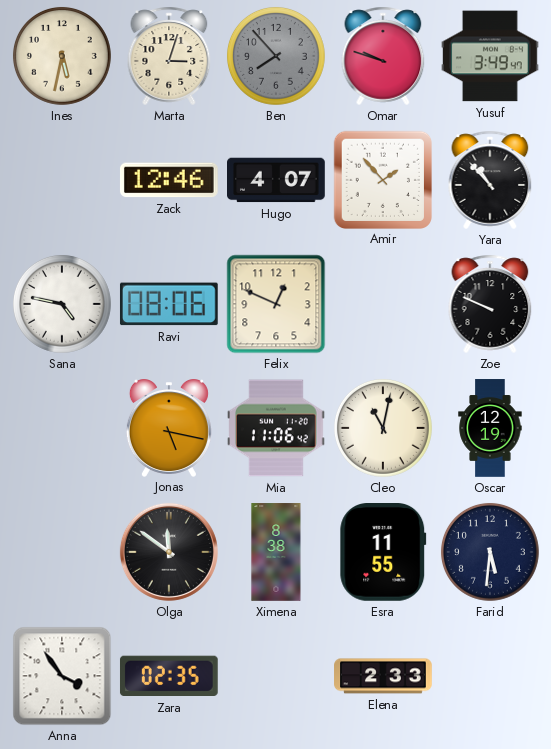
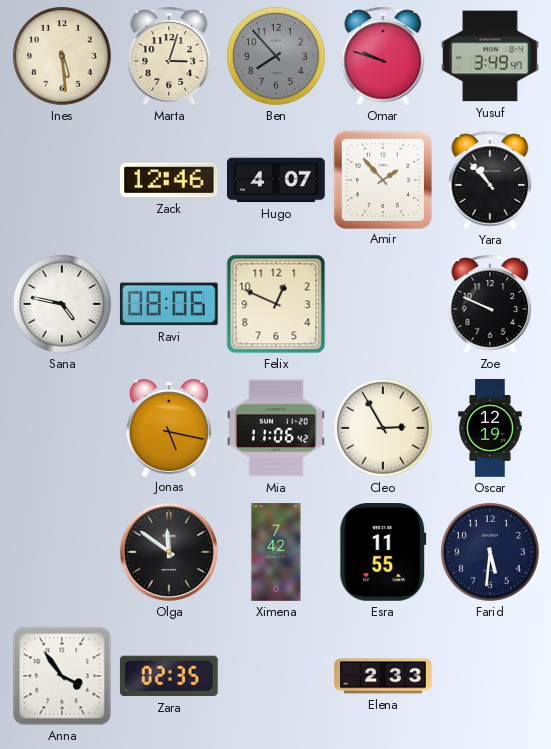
Ines: 5:32 -> 5:29
Cleo: 11:02 -> 2:55
Ximena: 8:38 -> 7:42
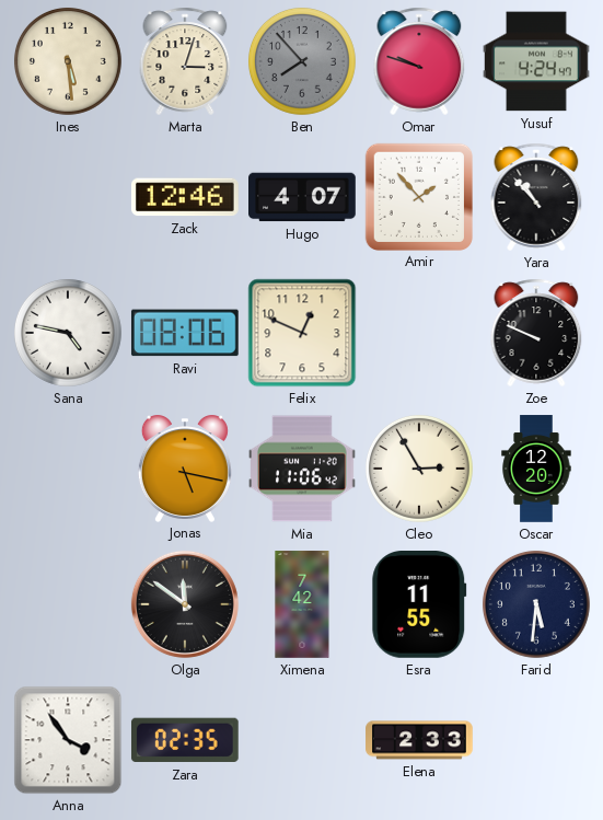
Yusuf: 3:49 -> 4:24
Oscar: 12:19 -> 12:20
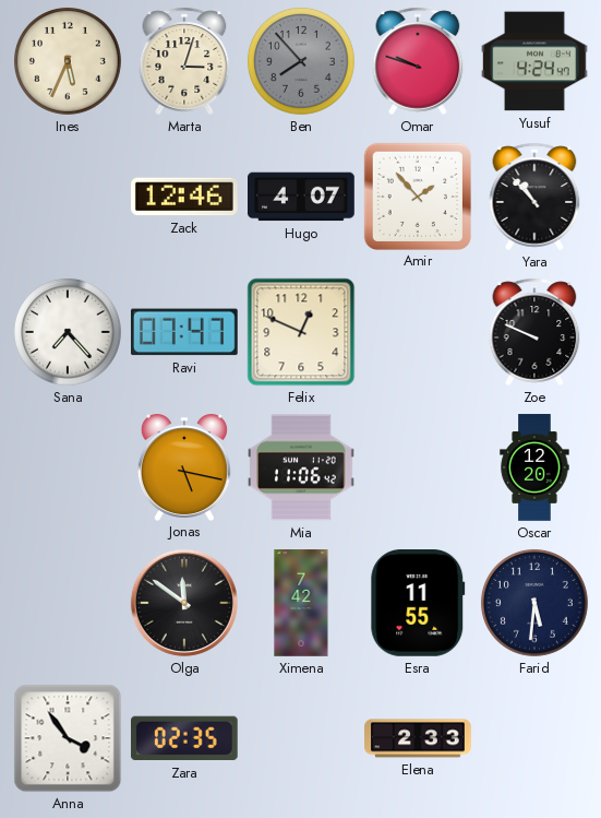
Ines: 5:29 -> 5:34
Sana: 4:47 -> 7:23
Ravi: 08:06 -> 07:47
Cleo: 2:55 -> none
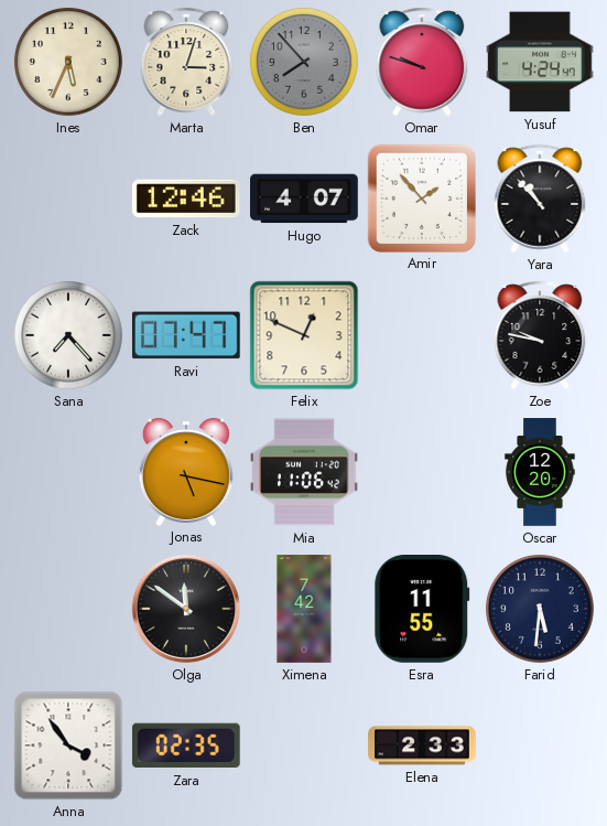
Zoe: 9:49 -> 9:47
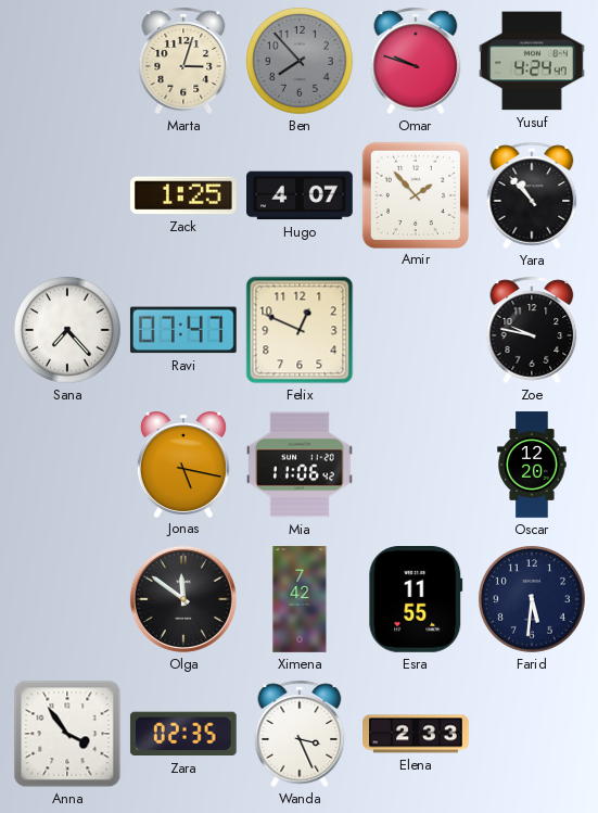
Ines: 5:34 -> none
Zack: 12:46 -> 1:25
Wanda: none -> 3:26
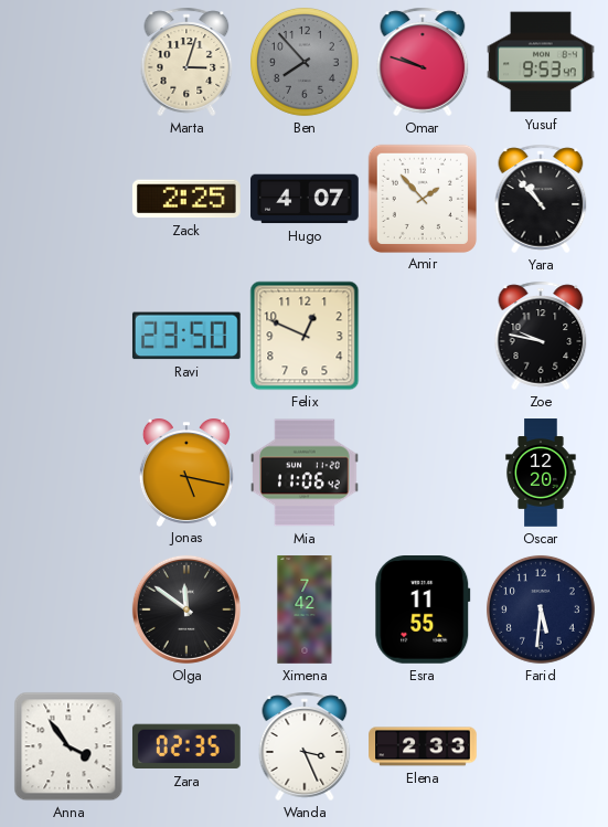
Yusuf: 4:24 -> 9:53
Zack: 1:25 -> 2:25
Sana: 7:23 -> none
Ravi: 07:47 -> 23:50
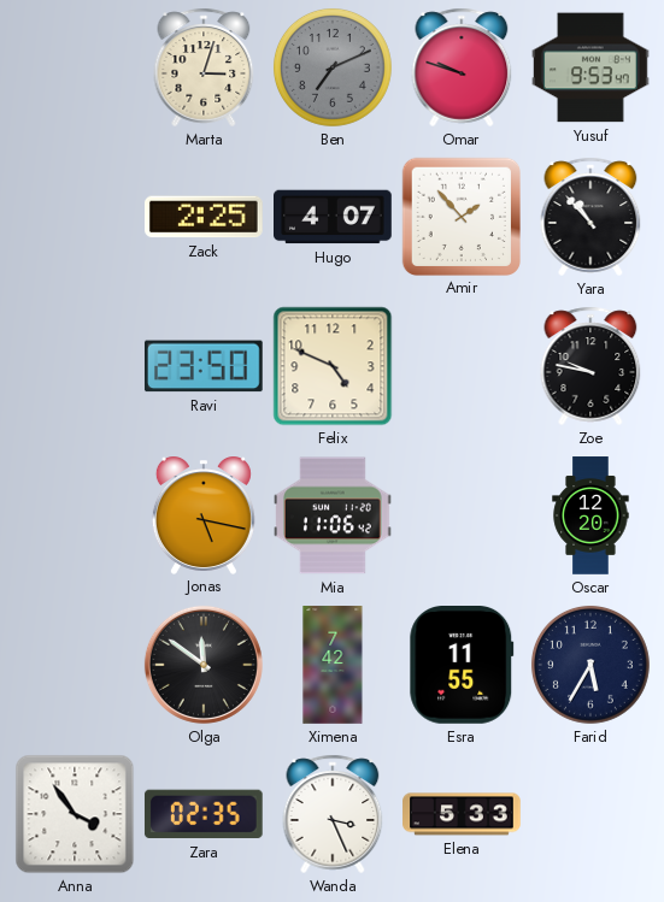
Ben: 7:53 -> 7:11
Felix: 12:49 -> 4:49
Farid: 5:31 -> 5:35
Elena: 2:33 -> 5:33
